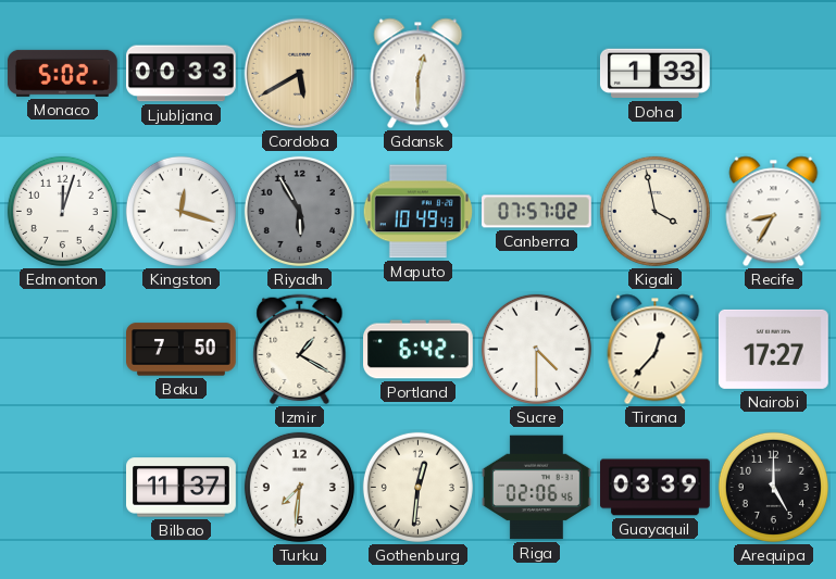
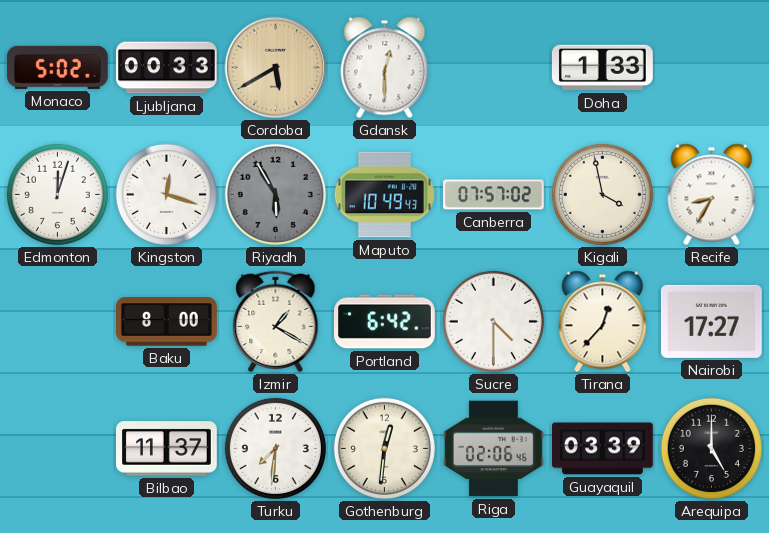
Baku: 7:50 -> 8:00
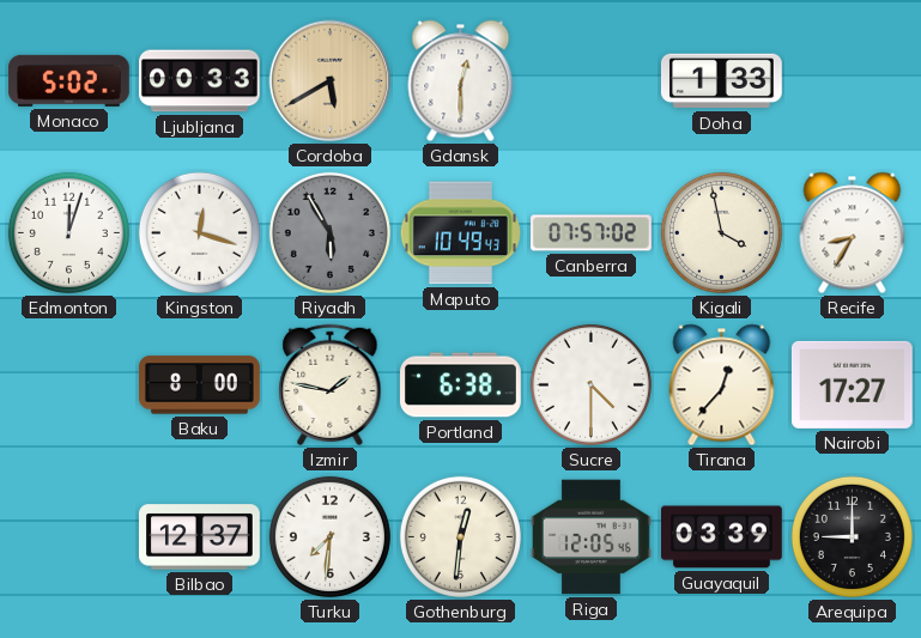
Izmir: 1:20 -> 1:47
Portland: 6:42 -> 6:38
Bilbao: 11:37 -> 12:37
Riga: 02:06 -> 12:05
Arequipa: 5:00 -> 9:00
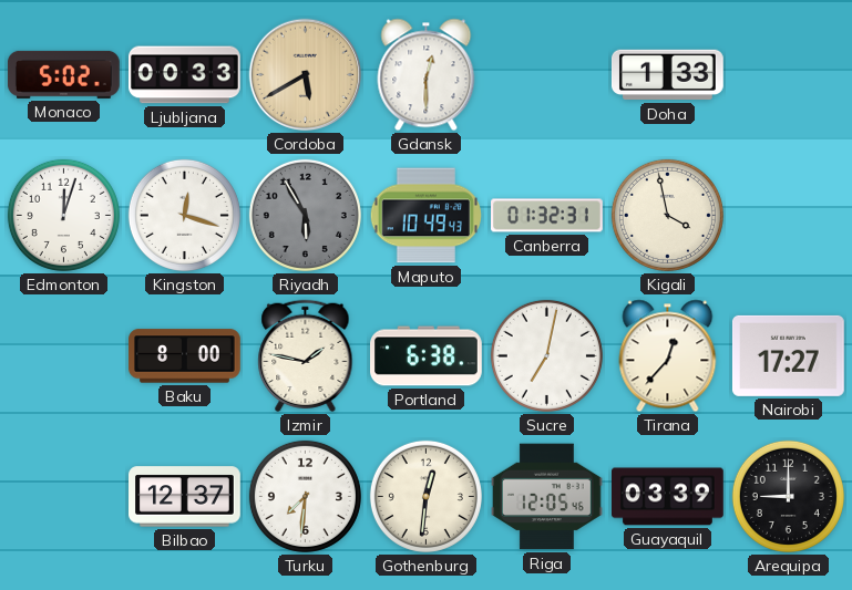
Canberra: 07:57 -> 01:32
Recife: 8:35 -> none
Sucre: 4:30 -> 7:02
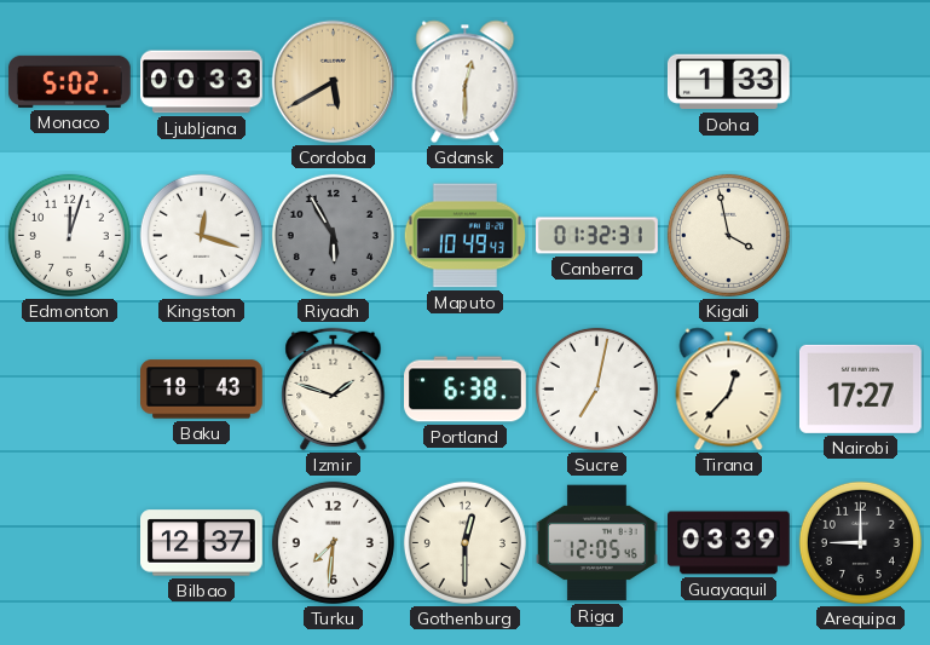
Baku: 8:00 -> 18:43
Izmir: 1:47 -> 1:48
Gothenburg: 12:31 -> 12:30
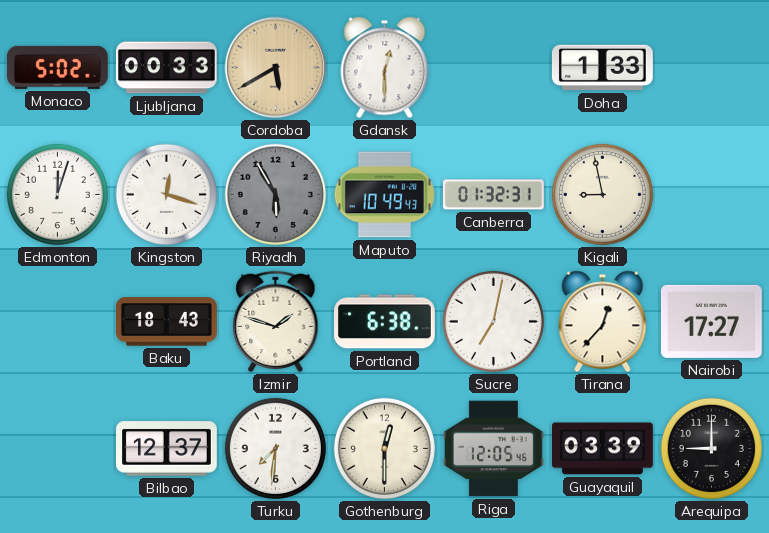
Kigali: 3:58 -> 8:58
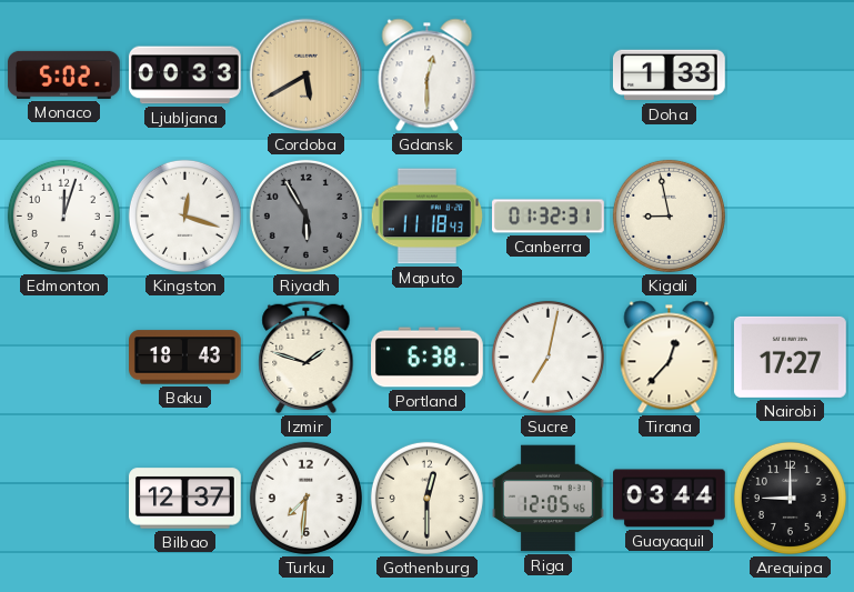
Maputo: 10:49 -> 11:18
Guayaquil: 03:39 -> 03:44
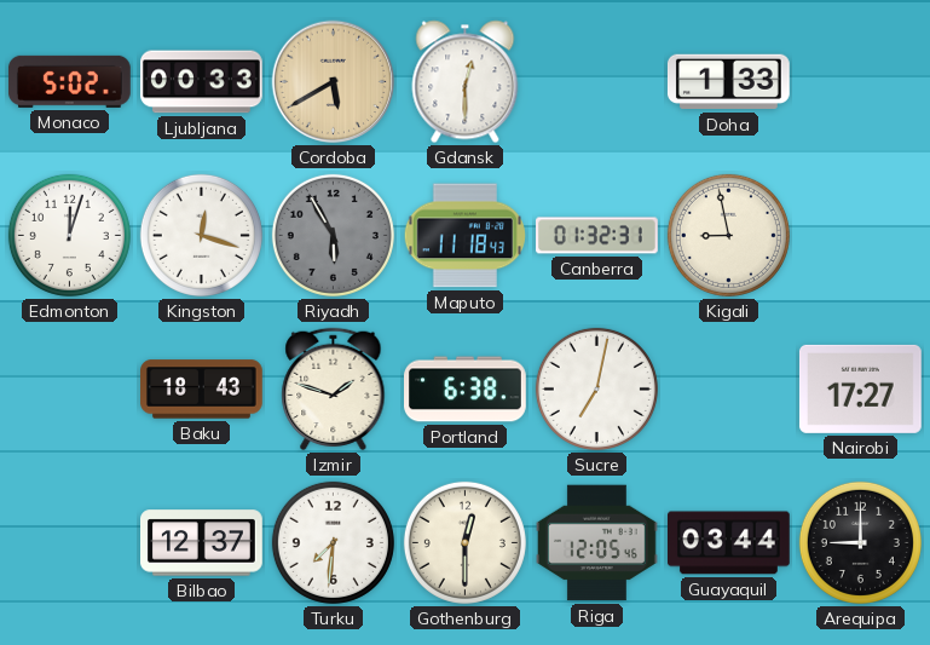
Tirana: 12:37 -> none
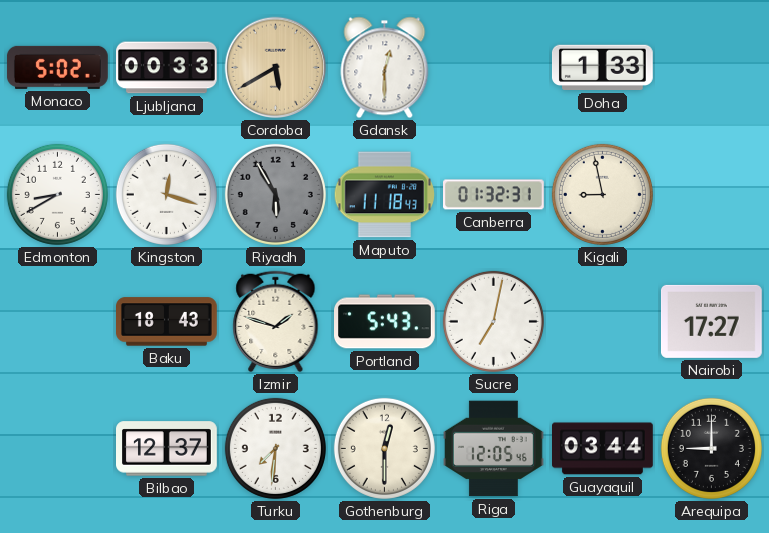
Edmonton: 12:03 -> 8:40
Portland: 6:38 -> 5:43
